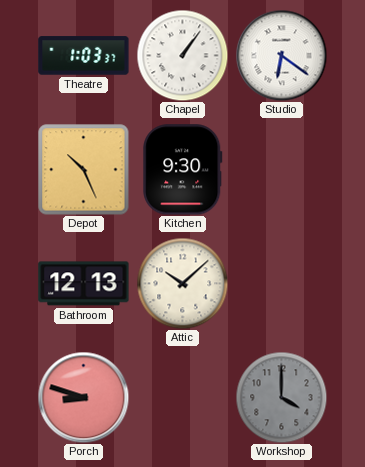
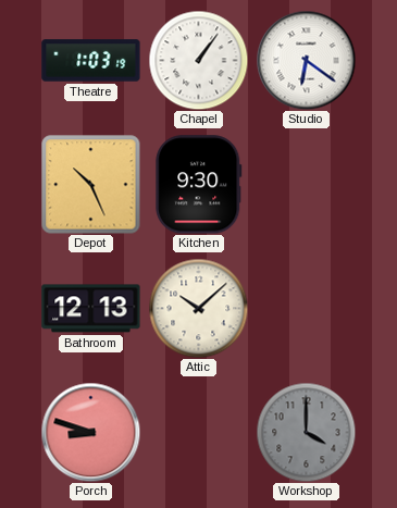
Theatre: 1:03:37 -> 1:03:19
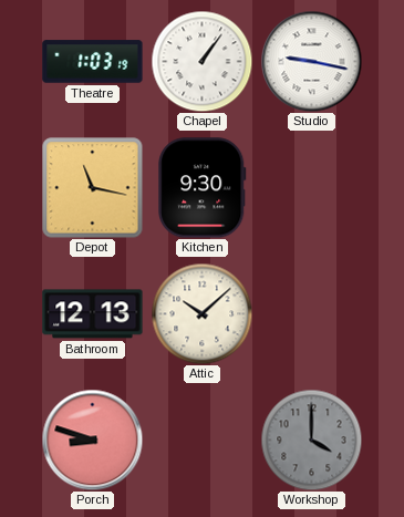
Studio: 6:21 -> 9:17
Depot: 10:26 -> 11:17
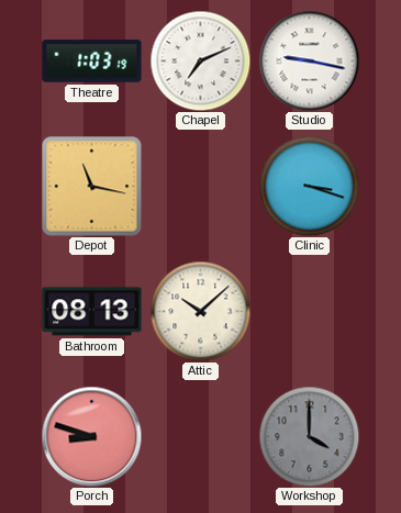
Chapel: 1:06 -> 7:11
Kitchen: 9:30 -> none
Clinic: none -> 3:18
Bathroom: 12:13 -> 08:13
